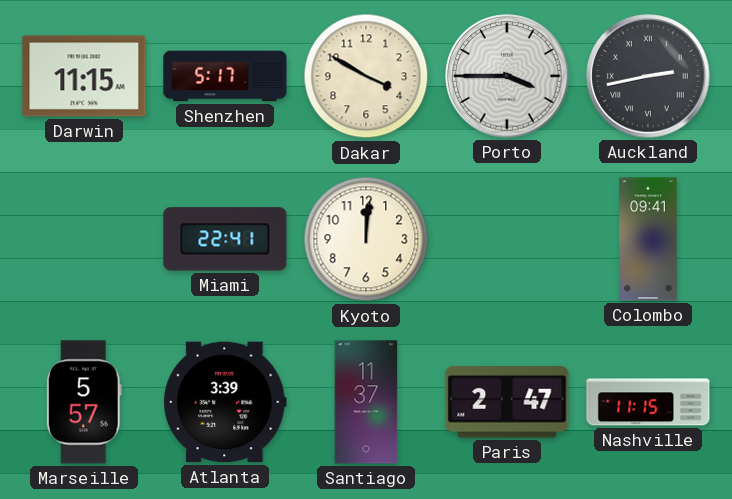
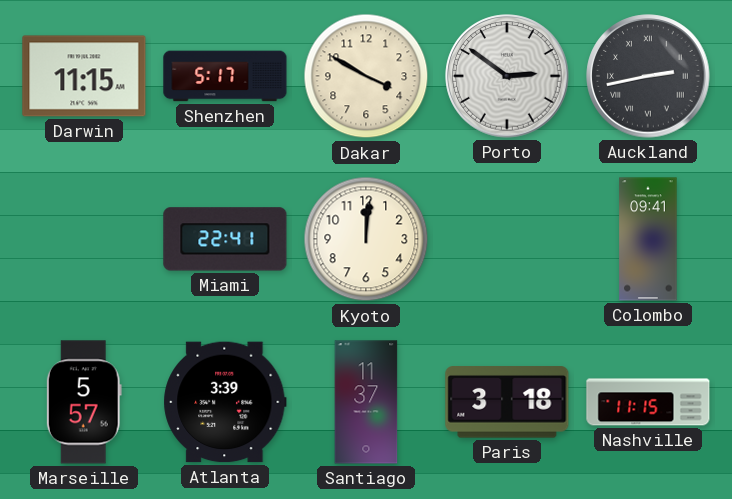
Porto: 3:45 -> 2:51
Paris: 2:47 -> 3:18
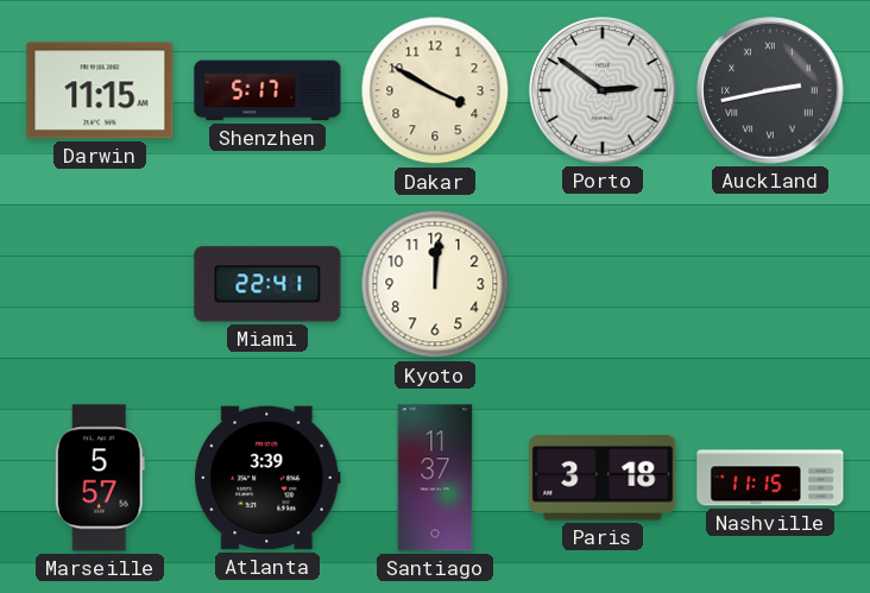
Colombo: 09:41 -> none
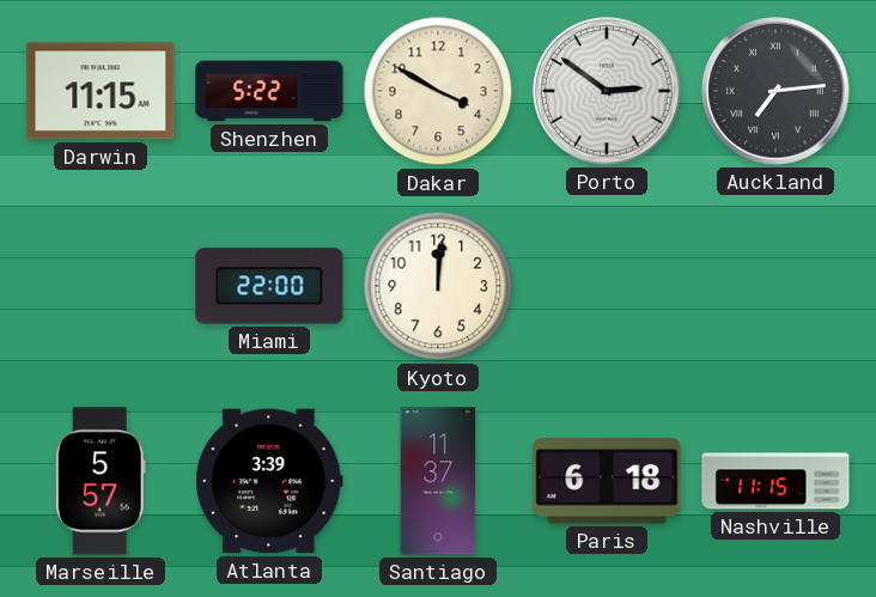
Shenzhen: 5:17 -> 5:22
Auckland: 2:43 -> 7:14
Miami: 22:41 -> 22:00
Paris: 3:18 -> 6:18
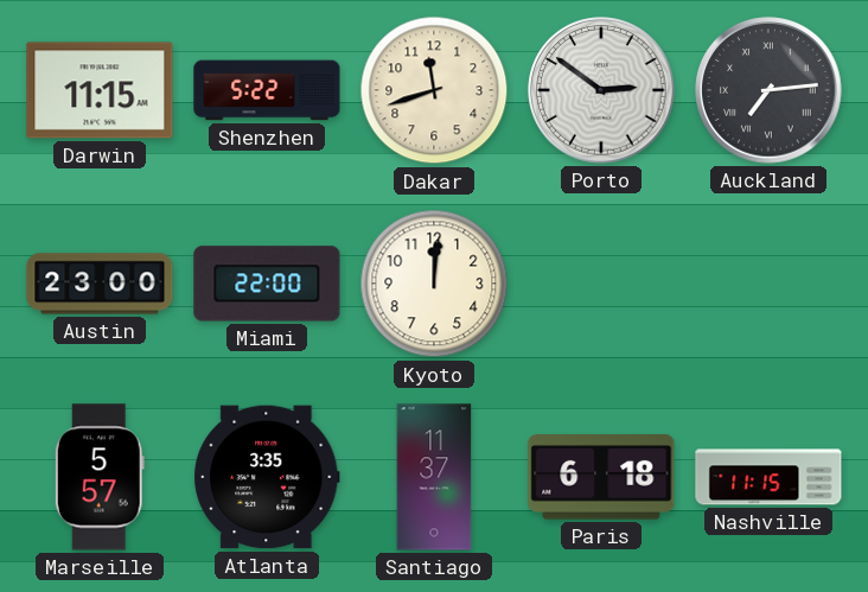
Dakar: 3:50 -> 11:42
Austin: none -> 23:00
Atlanta: 3:39 -> 3:35
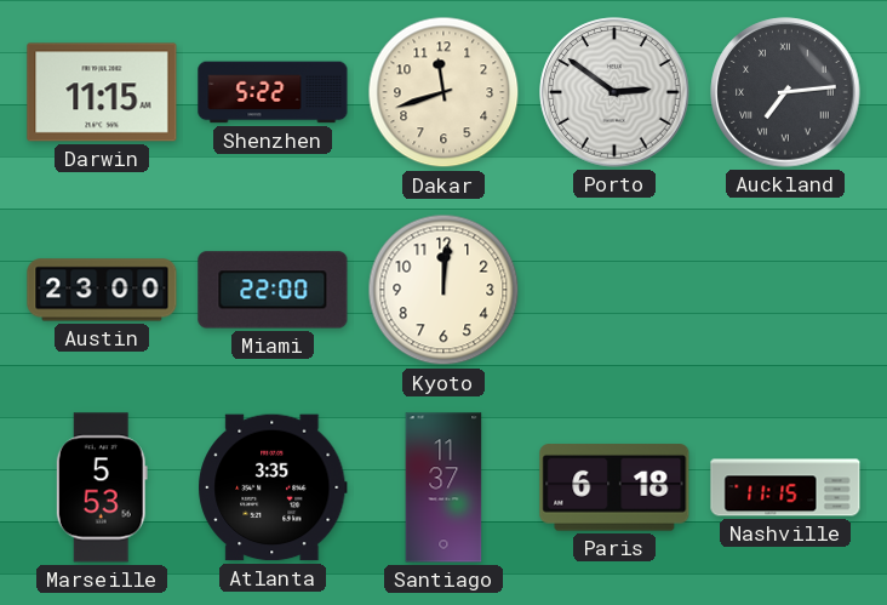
Marseille: 5:57 -> 5:53
